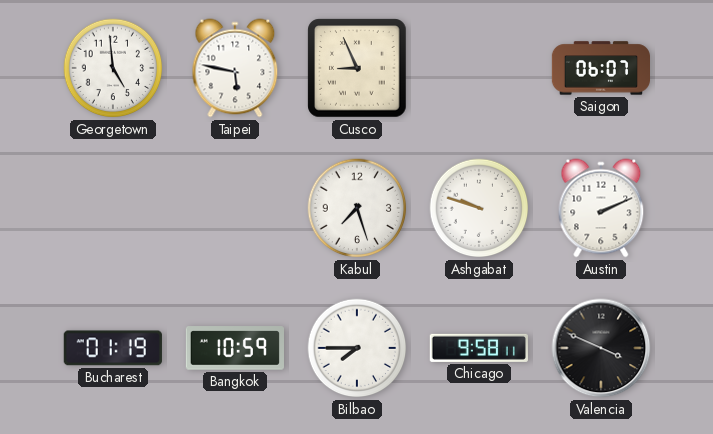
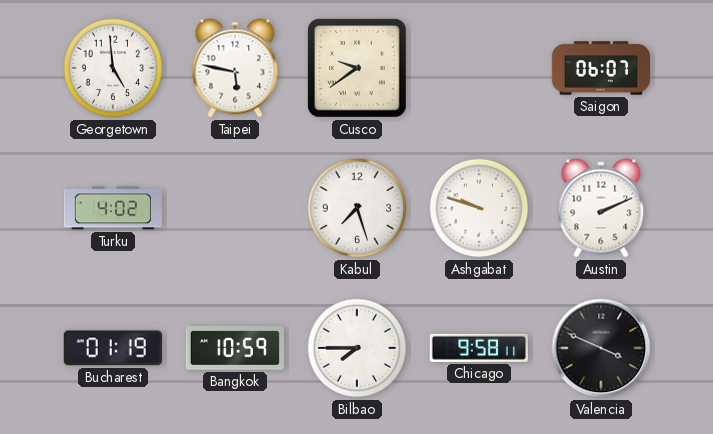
Cusco: 8:56 -> 9:39
Turku: none -> 4:02
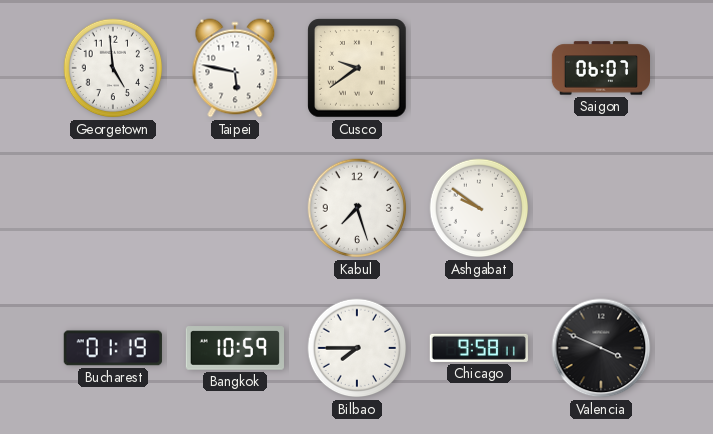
Turku: 4:02 -> none
Ashgabat: 9:48 -> 9:51
Austin: 2:11 -> none
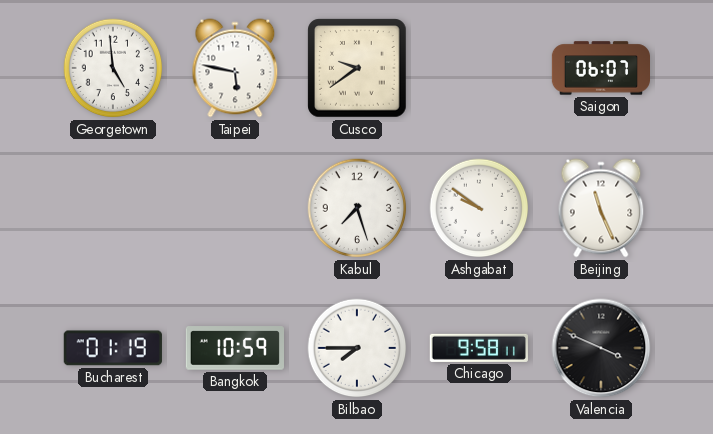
Beijing: none -> 11:26
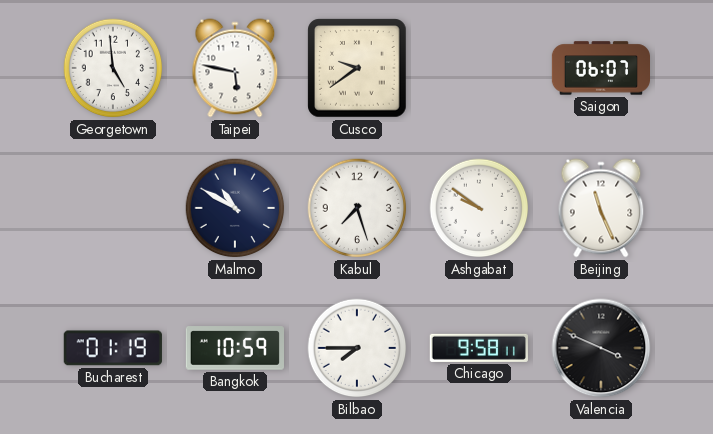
Malmo: none -> 10:50
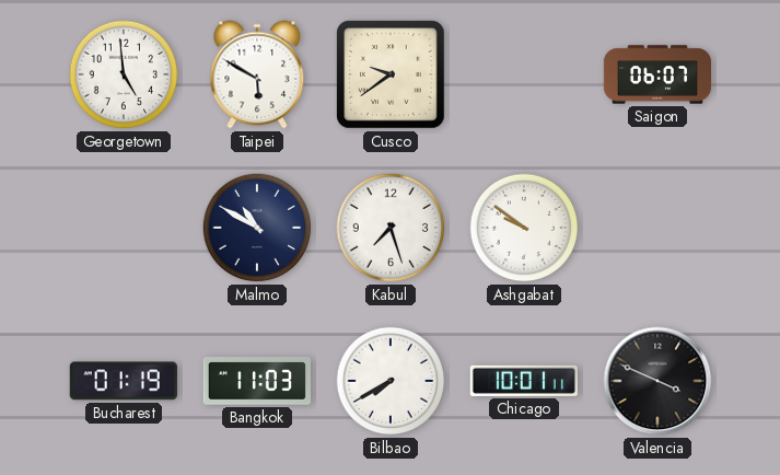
Taipei: 5:47 -> 5:50
Beijing: 11:26 -> none
Bangkok: 10:59 -> 11:03
Bilbao: 7:45 -> 7:40
Chicago: 9:58 -> 10:01
